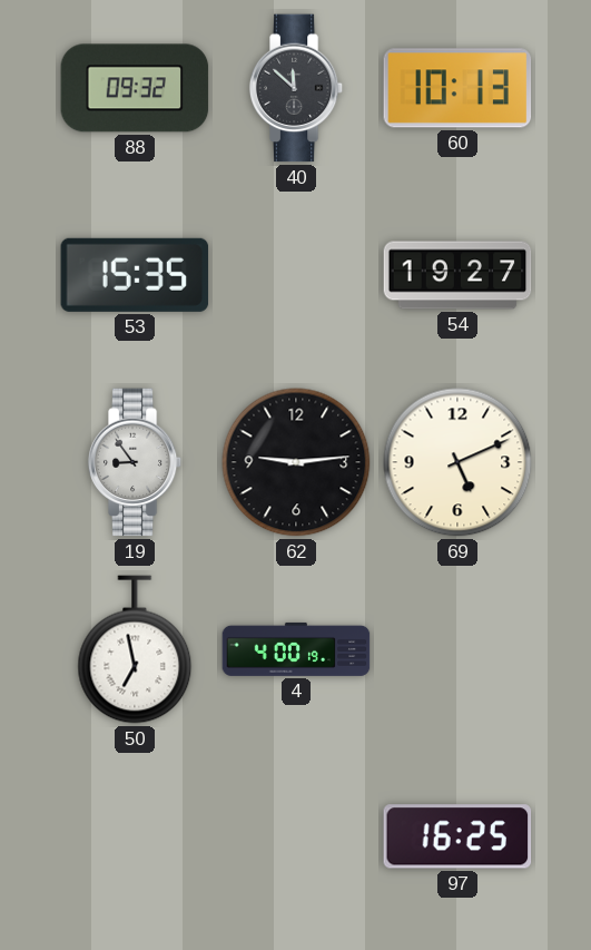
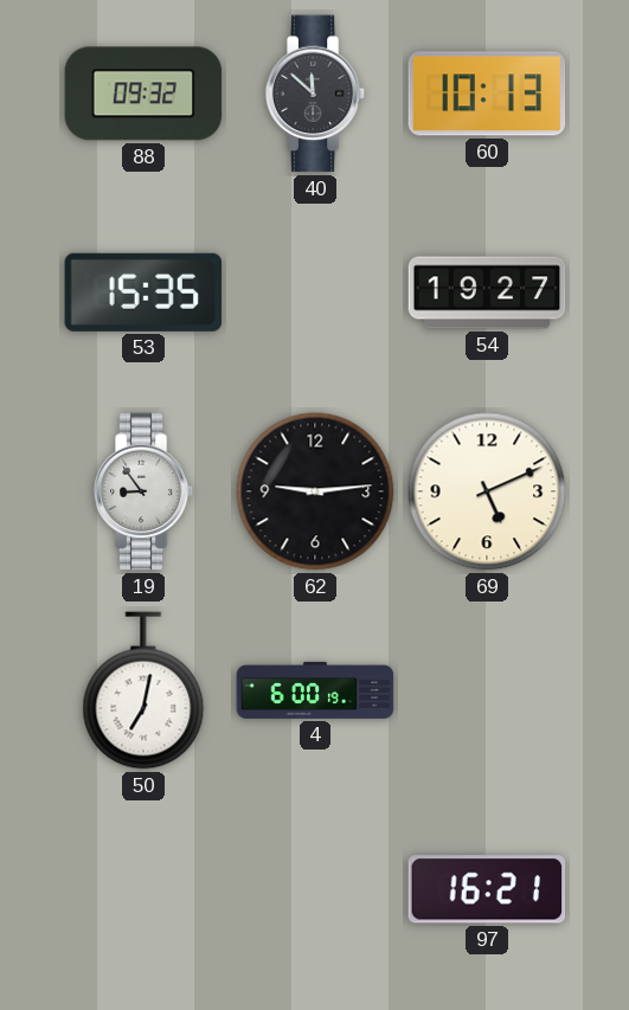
50: 6:58 -> 7:02
4: 4:00 -> 6:00
97: 16:25 -> 16:21
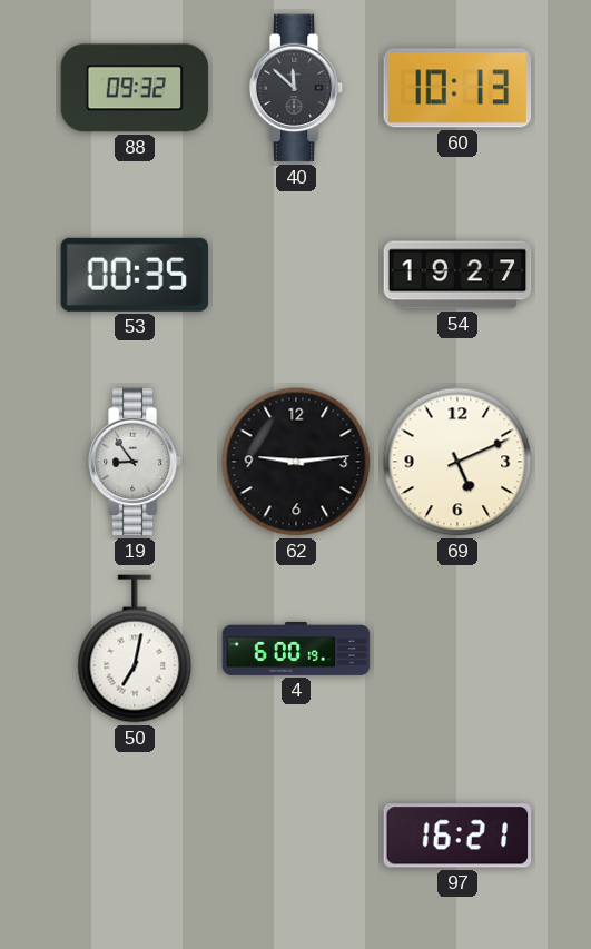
53: 15:35 -> 00:35
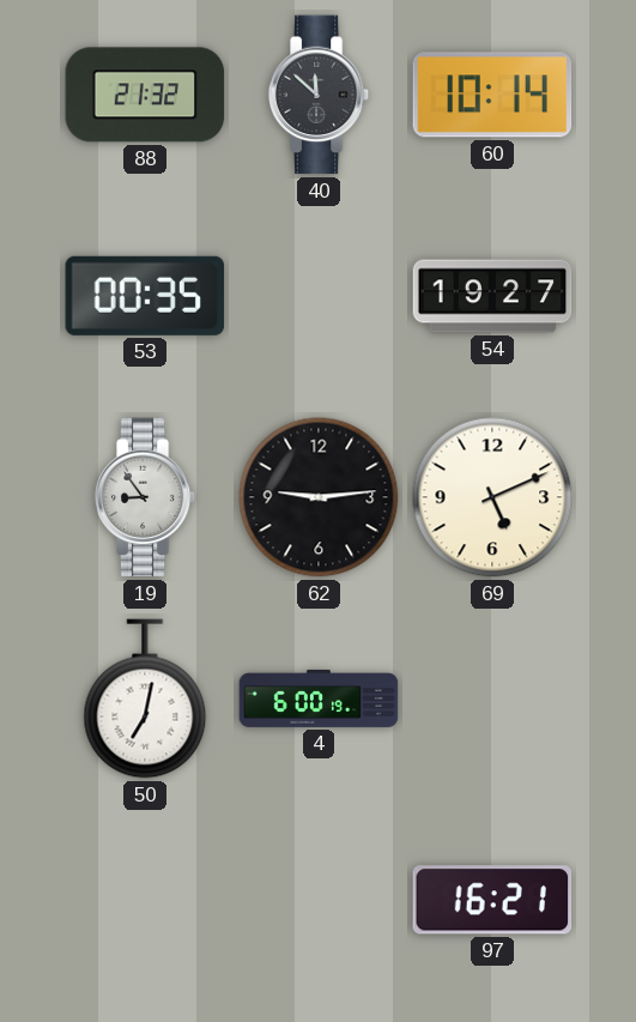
88: 09:32 -> 21:32
60: 10:13 -> 10:14
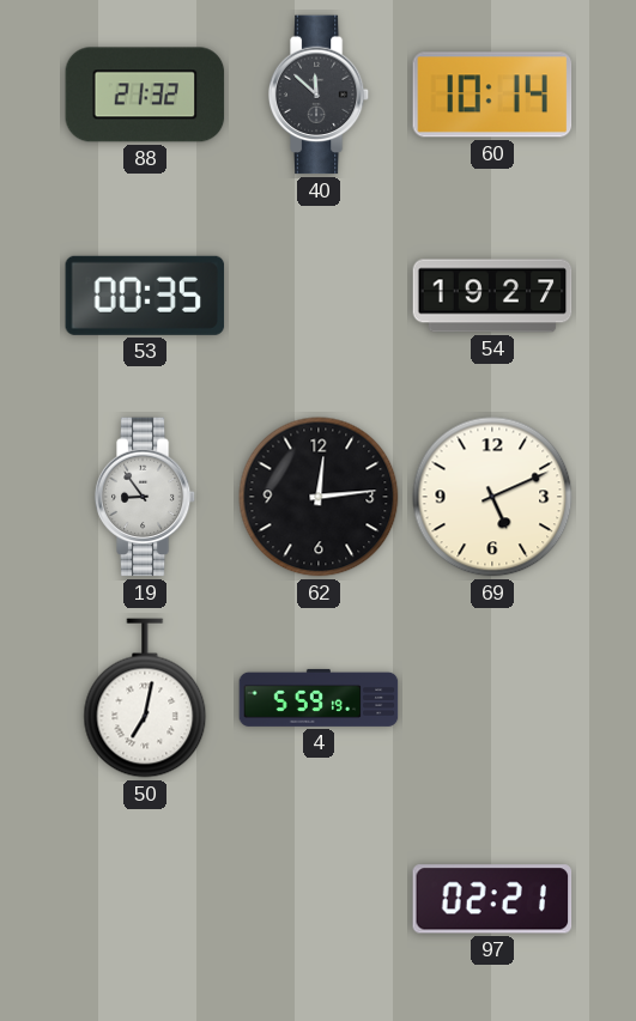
62: 9:14 -> 12:14
4: 6:00 -> 5:59
97: 16:21 -> 02:21
